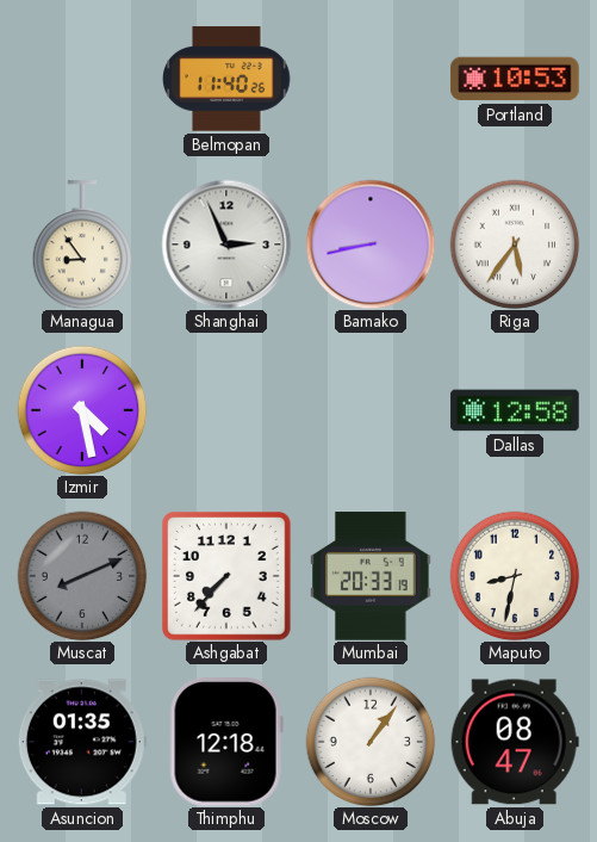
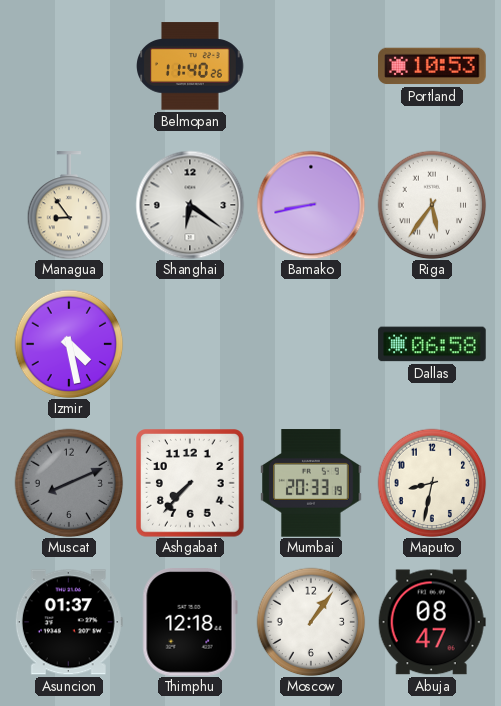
Shanghai: 2:56 -> 6:21
Dallas: 12:58 -> 06:58
Asuncion: 01:35 -> 01:37
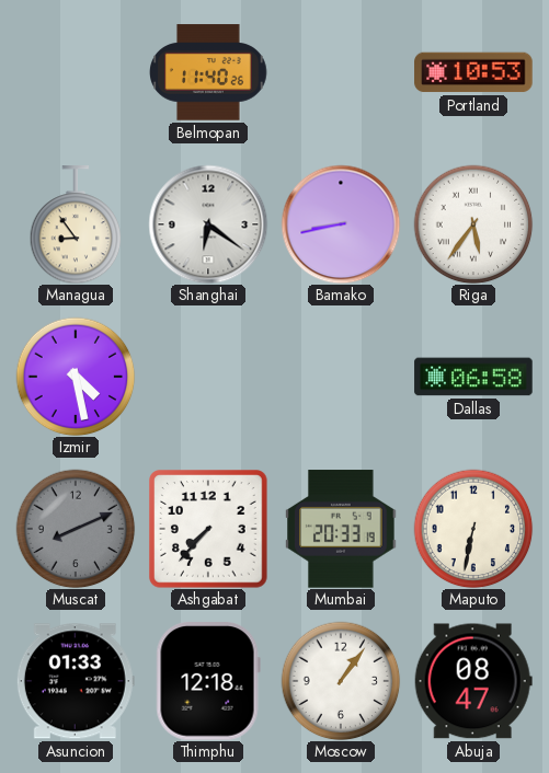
Maputo: 8:32 -> 6:32
Asuncion: 01:37 -> 01:33
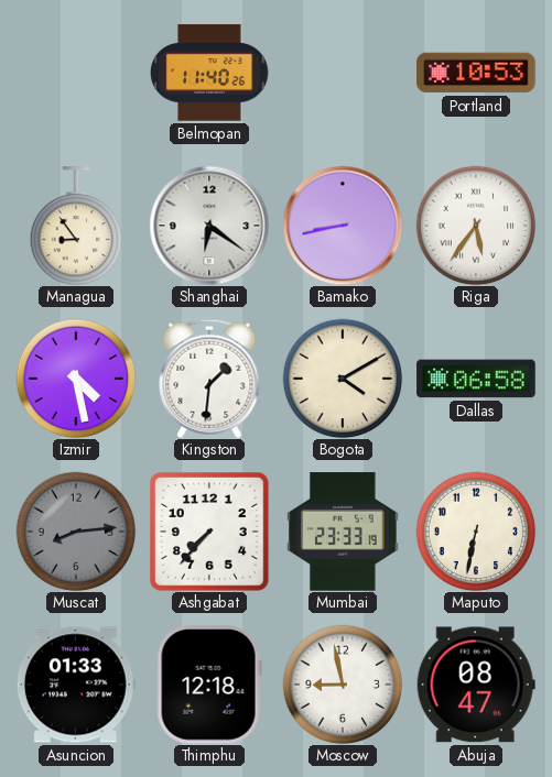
Kingston: none -> 1:31
Bogota: none -> 4:10
Muscat: 8:11 -> 8:14
Mumbai: 20:33 -> 23:33
Moscow: 1:06 -> 8:58
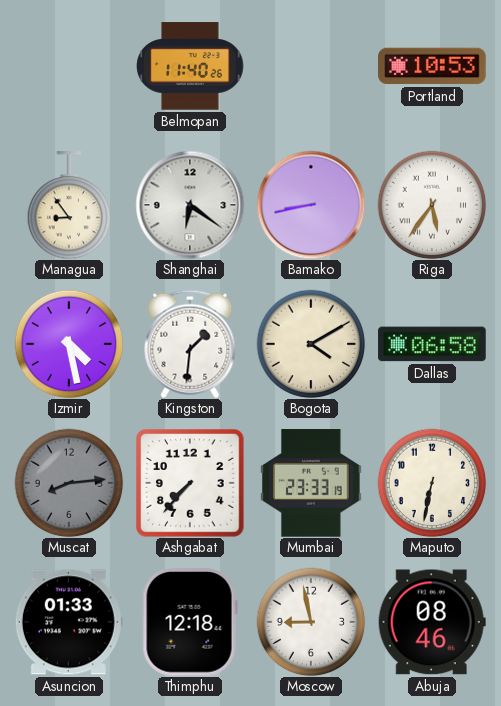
Abuja: 08:47 -> 08:46
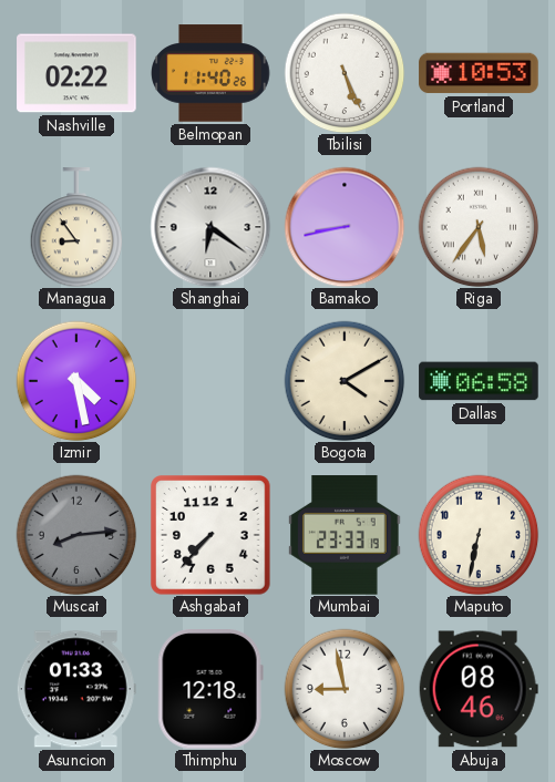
Nashville: none -> 02:22
Tbilisi: none -> 5:26
Kingston: 1:31 -> none
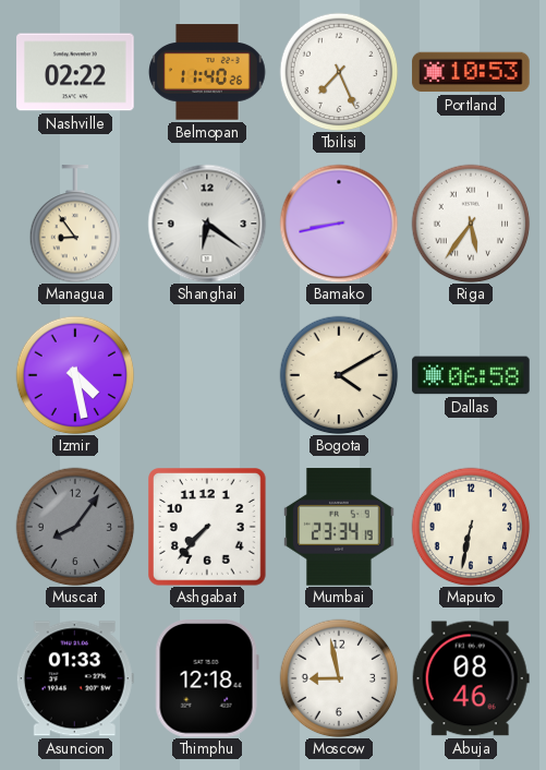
Tbilisi: 5:26 -> 7:26
Muscat: 8:14 -> 8:06
Mumbai: 23:33 -> 23:34
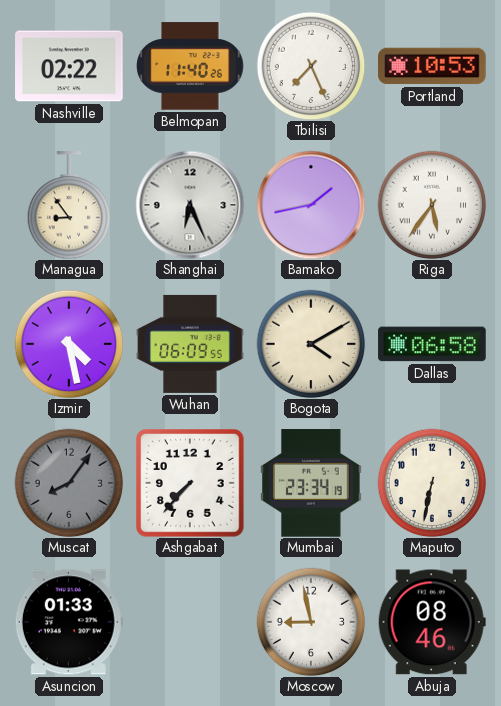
Shanghai: 6:21 -> 6:26
Bamako: 8:43 -> 1:43
Wuhan: none -> 06:09
Thimphu: 12:18 -> none
